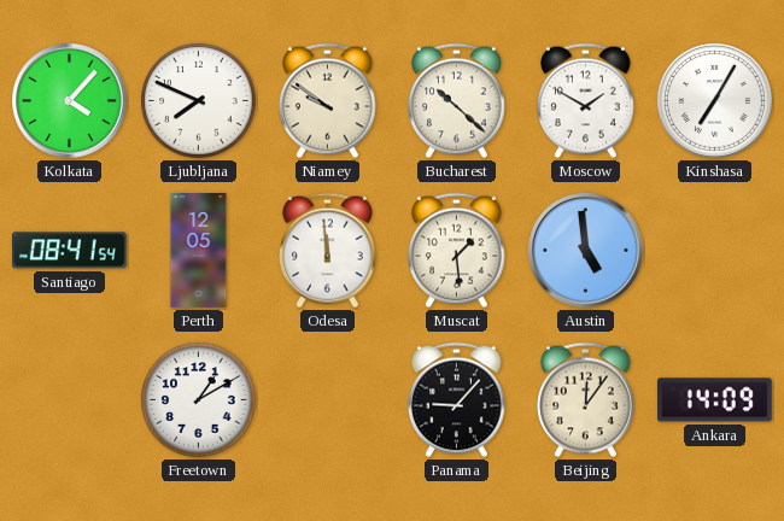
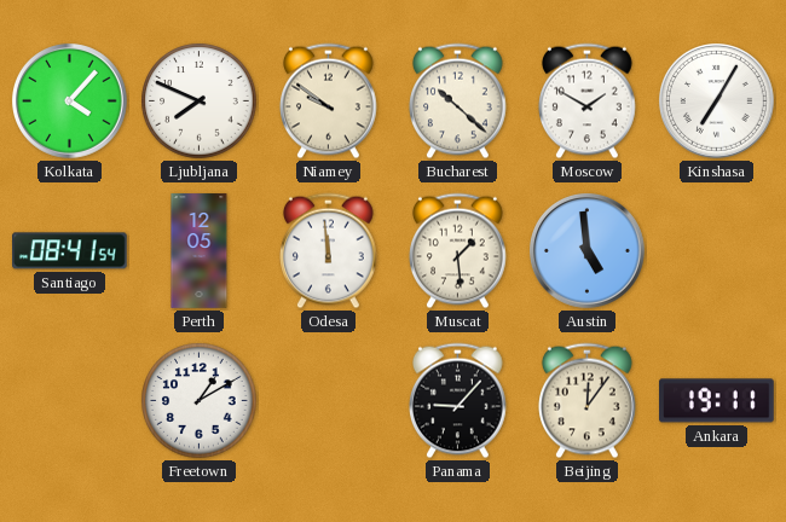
Ankara: 14:09 -> 19:11
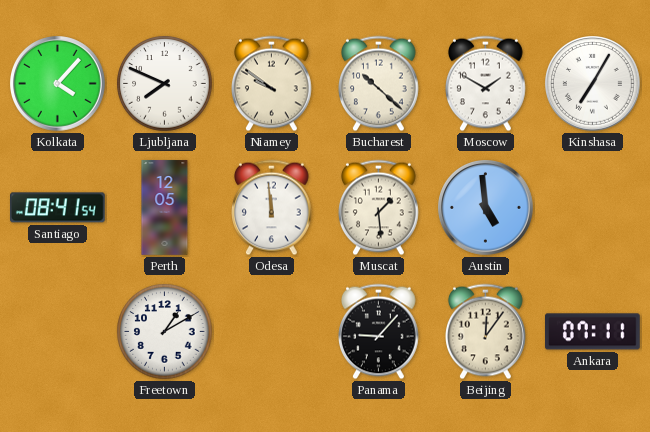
Ankara: 19:11 -> 07:11
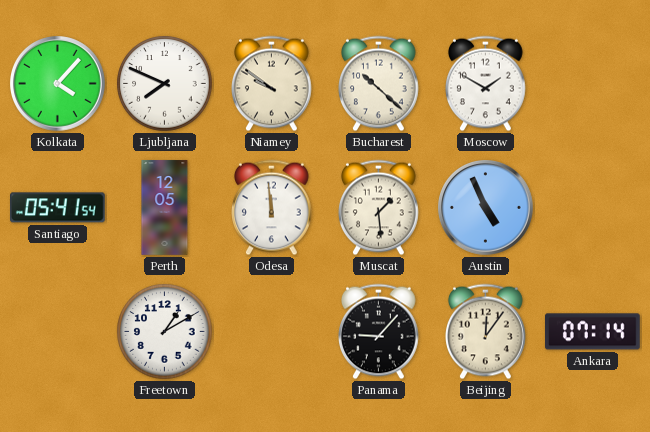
Kinshasa: 7:05 -> none
Santiago: 08:41 -> 05:41
Austin: 4:59 -> 4:56
Ankara: 07:11 -> 07:14
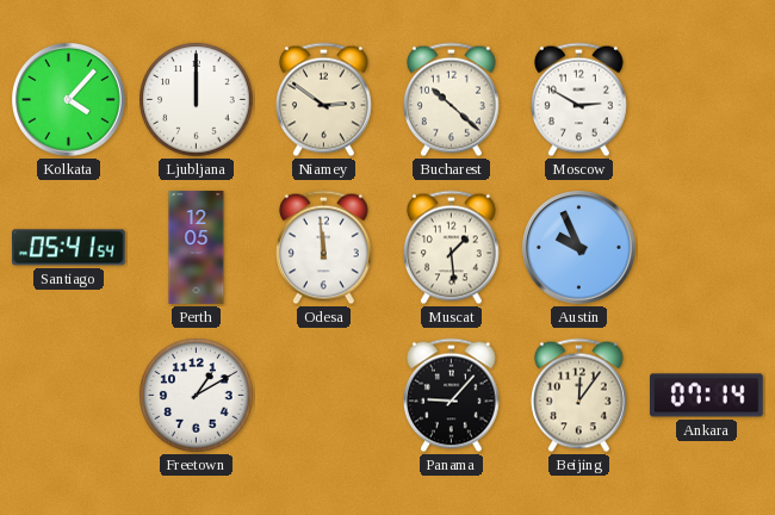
Ljubljana: 7:49 -> 12:00
Niamey: 9:51 -> 2:51
Moscow: 1:50 -> 2:50
Austin: 4:56 -> 9:56
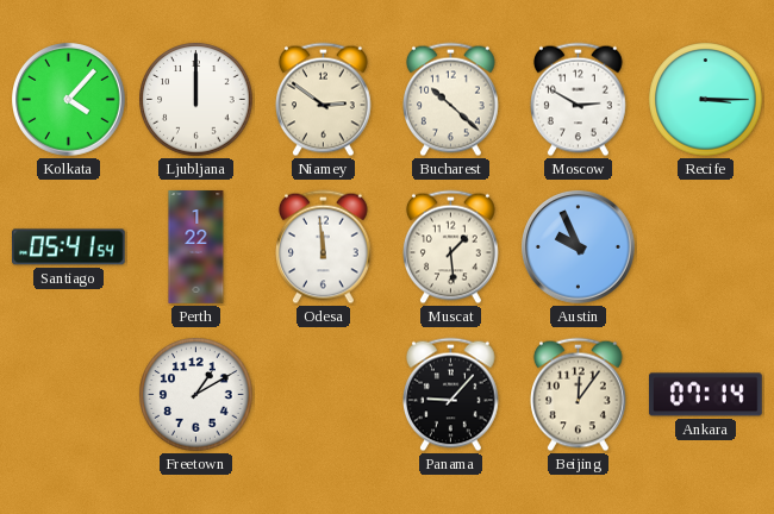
Recife: none -> 3:15
Perth: 12:05 -> 1:22
